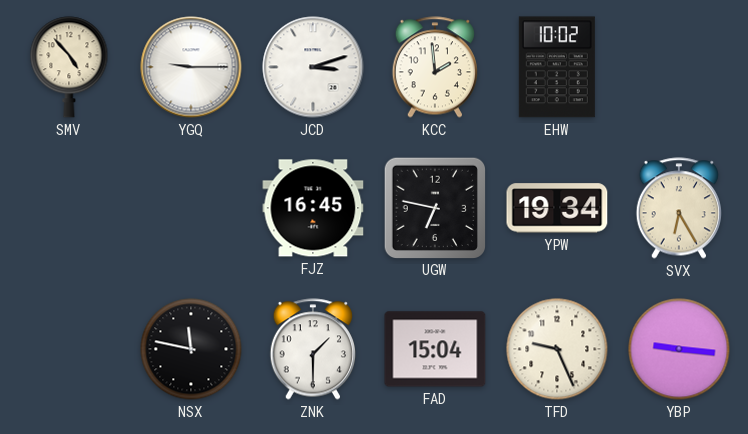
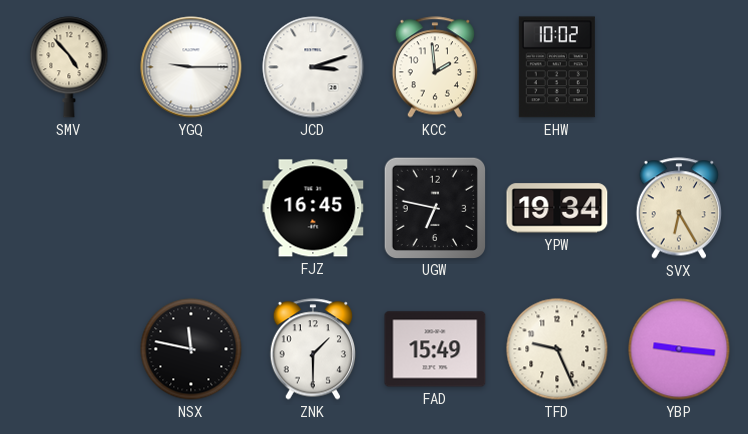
FAD: 15:04 -> 15:49
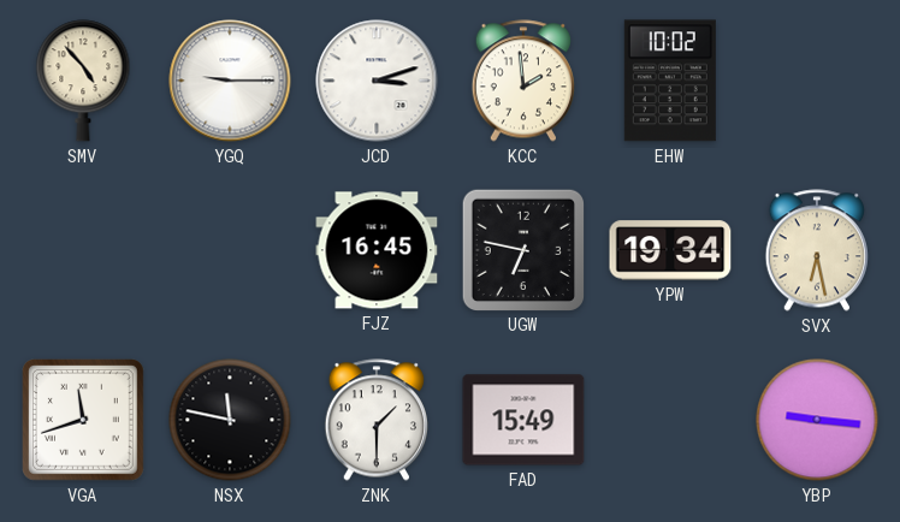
SVX: 6:25 -> 6:28
VGA: none -> 11:42
TFD: 9:26 -> none
